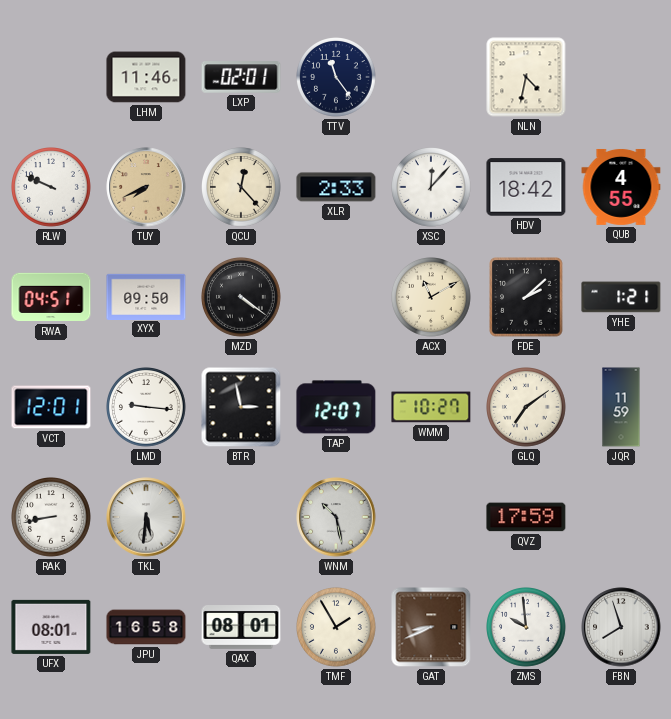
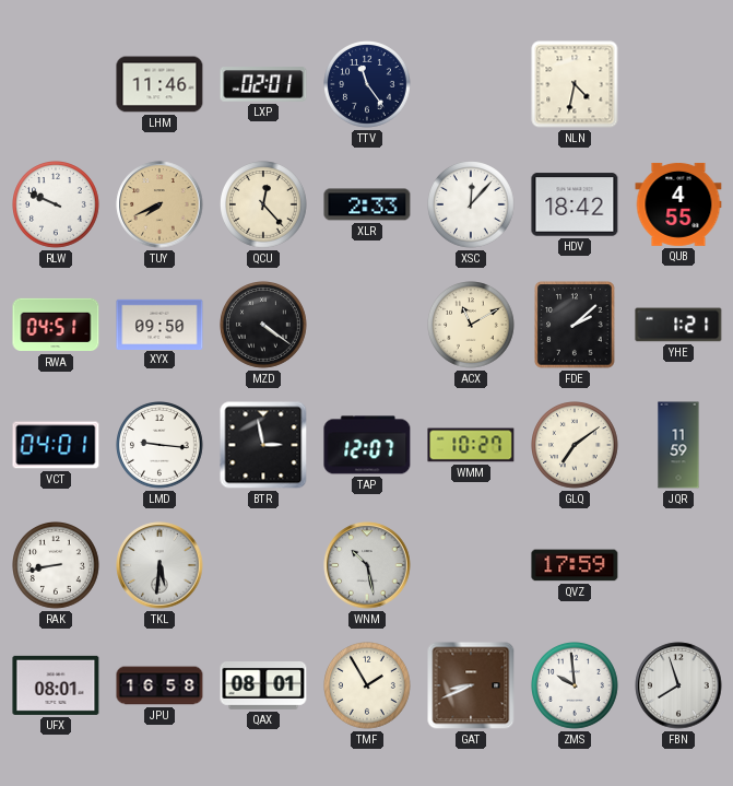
VCT: 12:01 -> 04:01
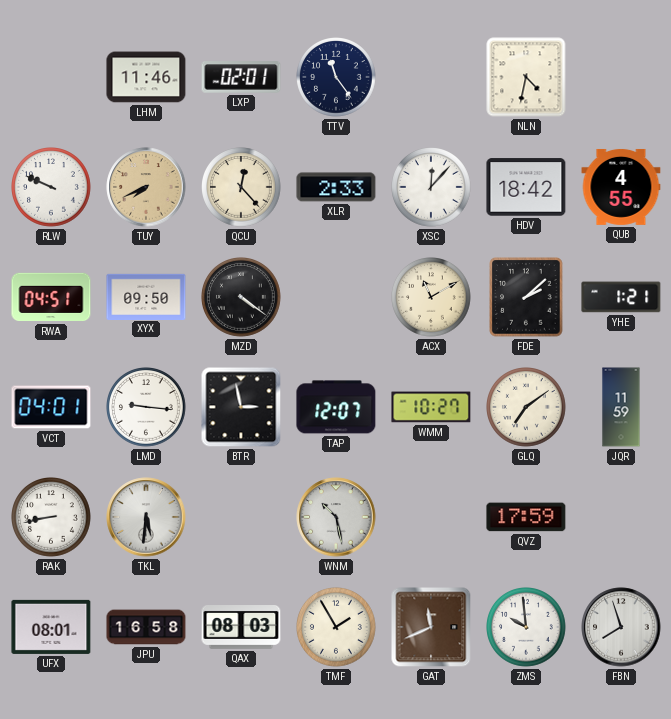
QAX: 08:01 -> 08:03
GAT: 8:41 -> 11:41
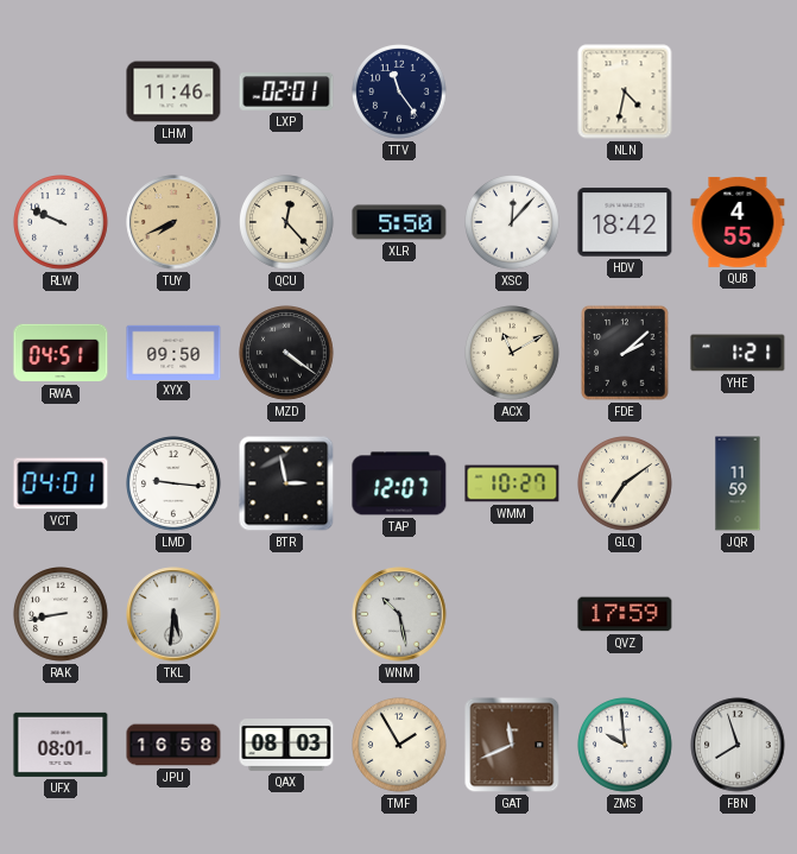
XLR: 2:33 -> 5:50
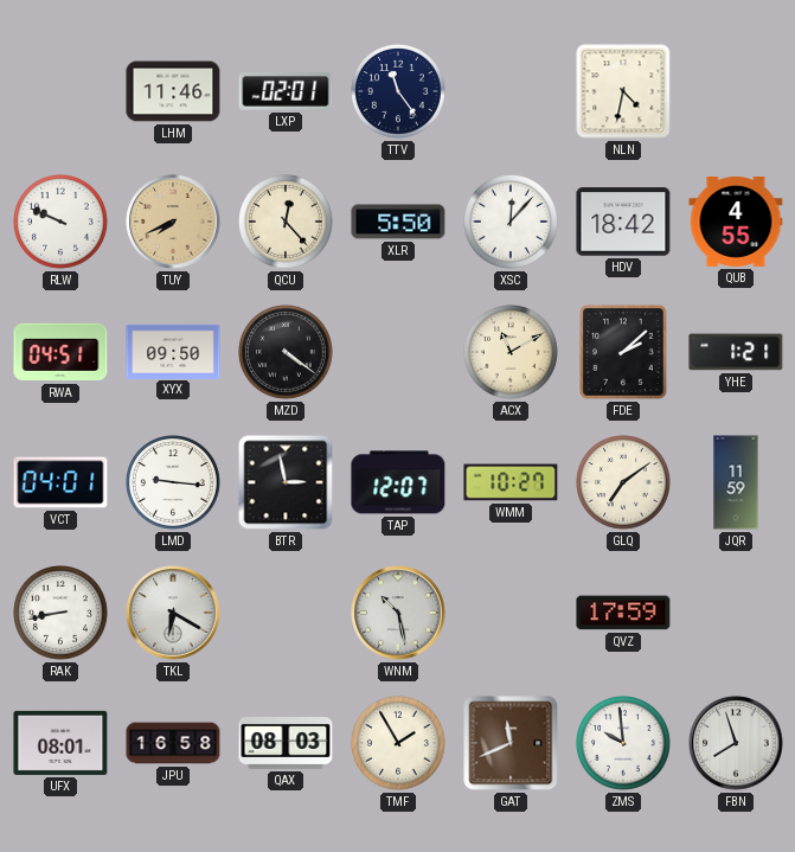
TKL: 5:31 -> 6:20
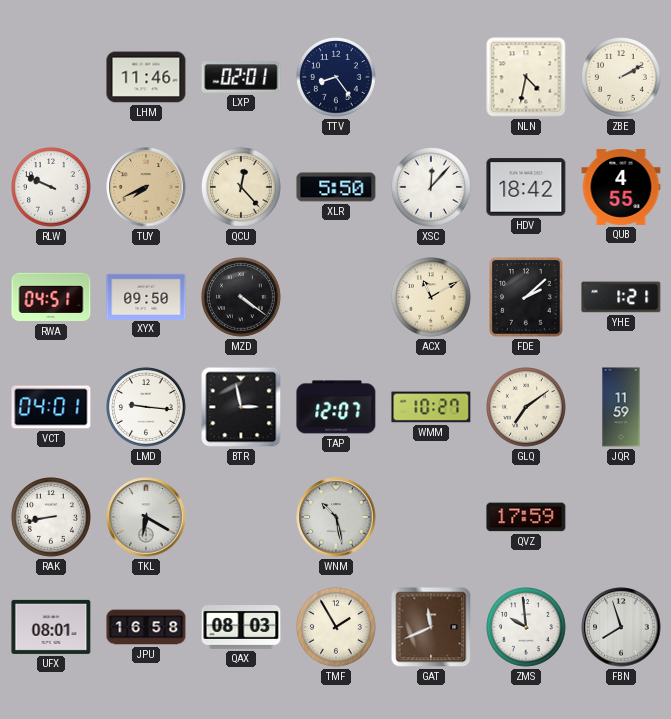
TTV: 11:24 -> 8:24
ZBE: none -> 2:10
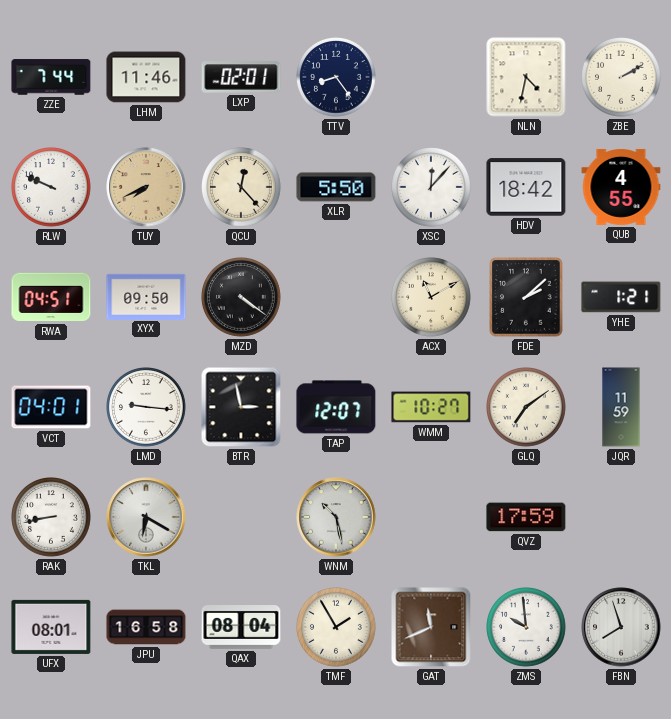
ZZE: none -> 7:44
QAX: 08:03 -> 08:04
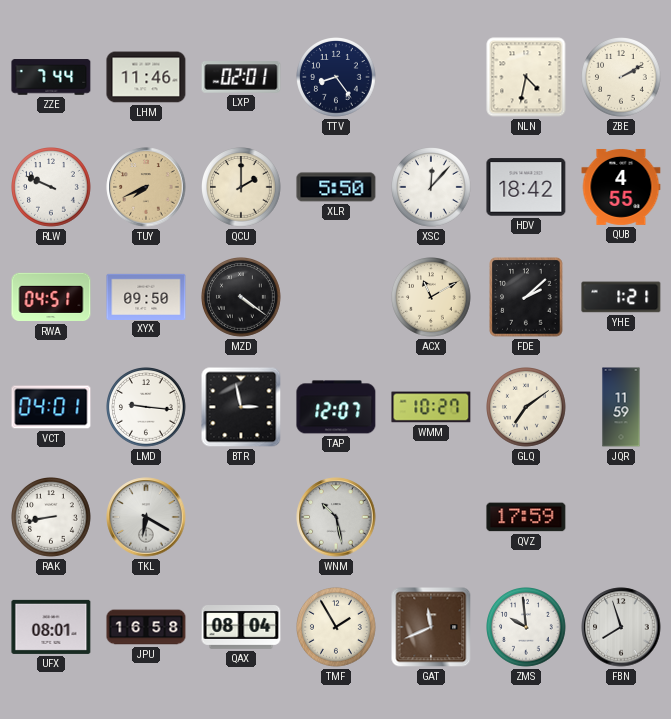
QCU: 12:23 -> 2:00
